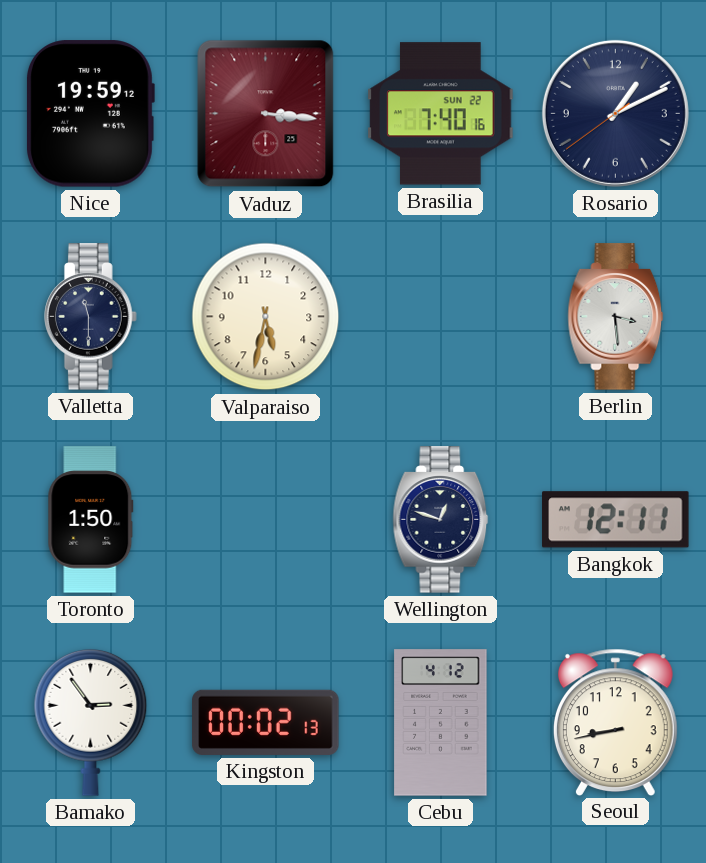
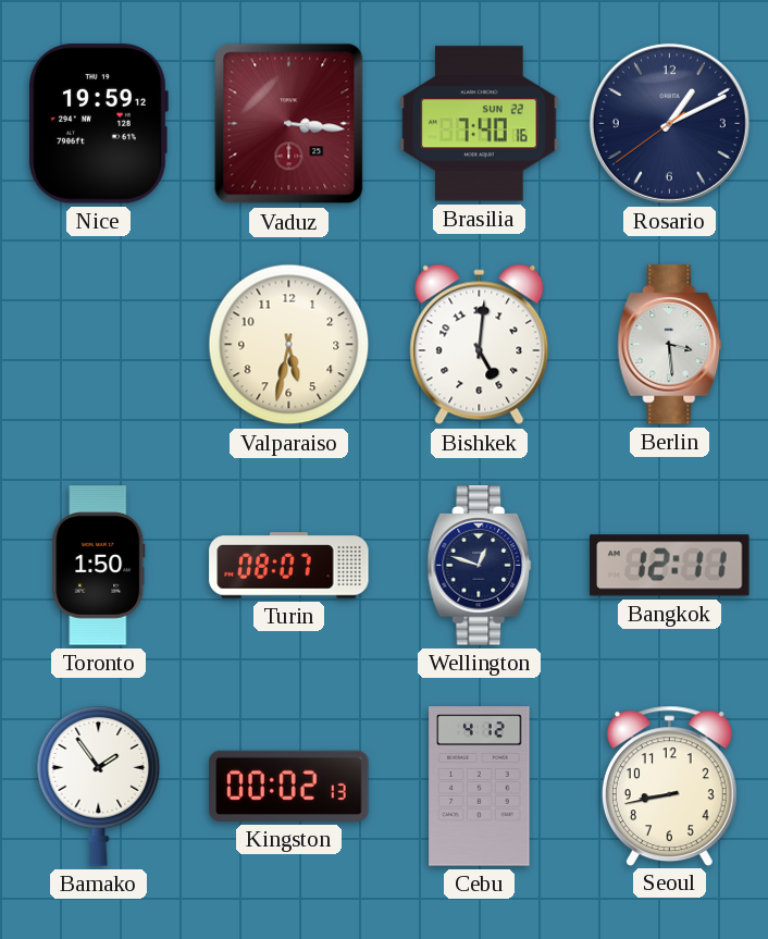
Valletta: 11:30 -> none
Bishkek: none -> 5:01
Turin: none -> 08:07
Bamako: 2:54 -> 1:54
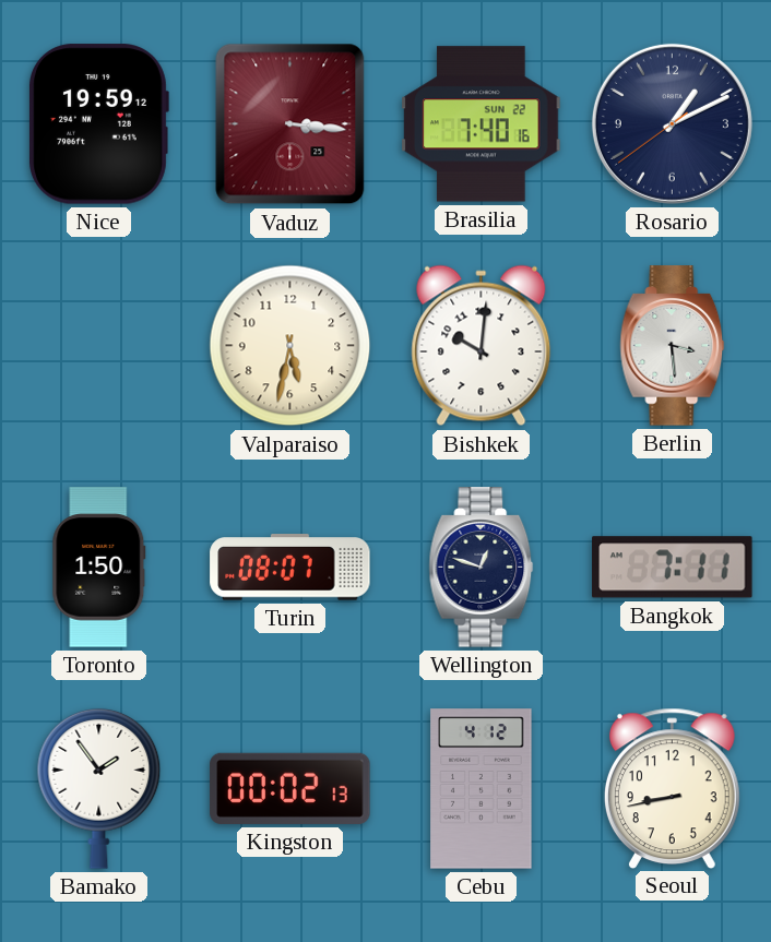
Bishkek: 5:01 -> 10:01
Bangkok: 12:11 -> 7:11
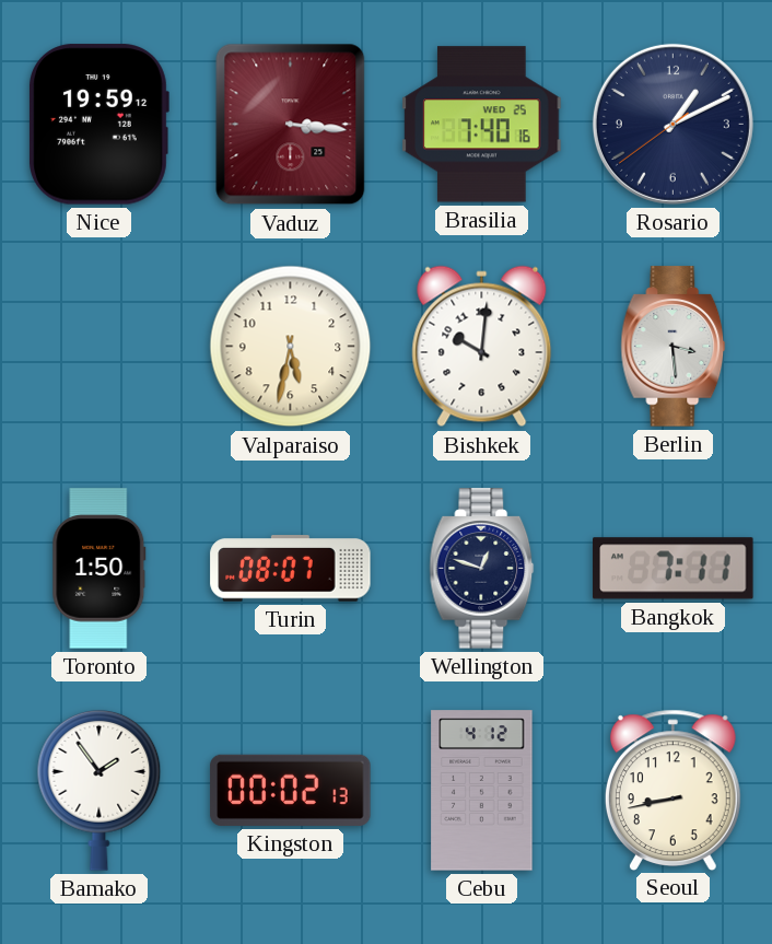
Brasilia date: SUN 22 -> WED 25
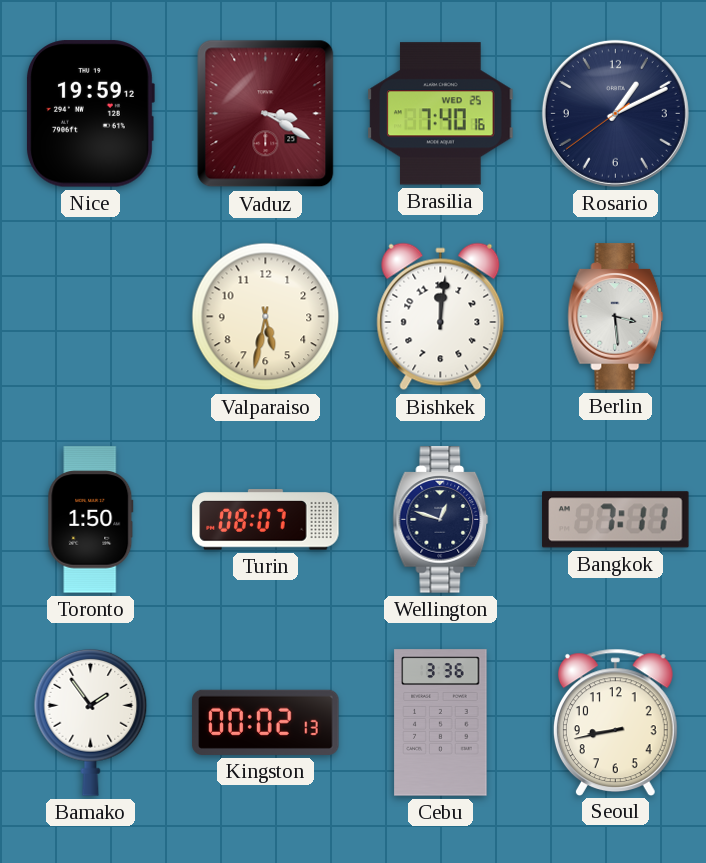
Vaduz: 3:16 -> 3:20
Bishkek: 10:01 -> 12:01
Cebu: 4:12 -> 3:36
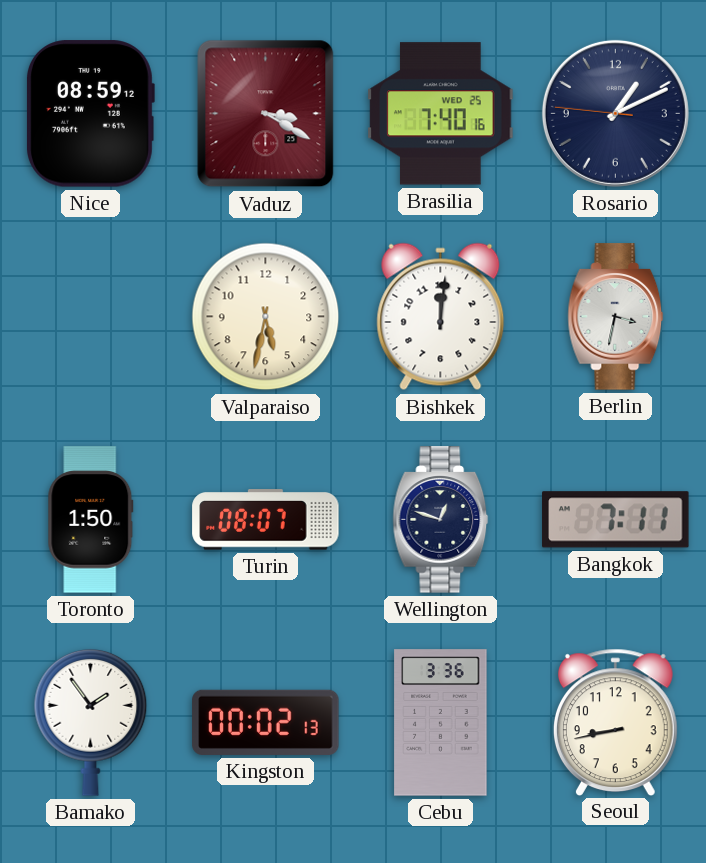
Nice: 19:59 -> 08:59
Rosario: 1:10:39 -> 1:10:46
Berlin: 3:29 -> 3:32
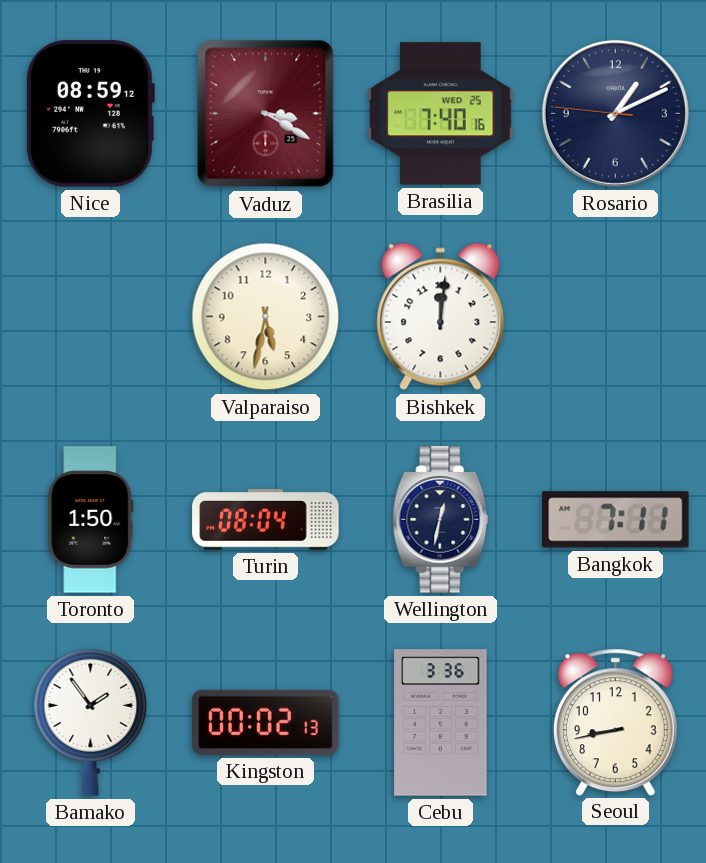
Berlin: 3:32 -> none
Turin: 08:07 -> 08:04
Wellington: 12:48 -> 12:32
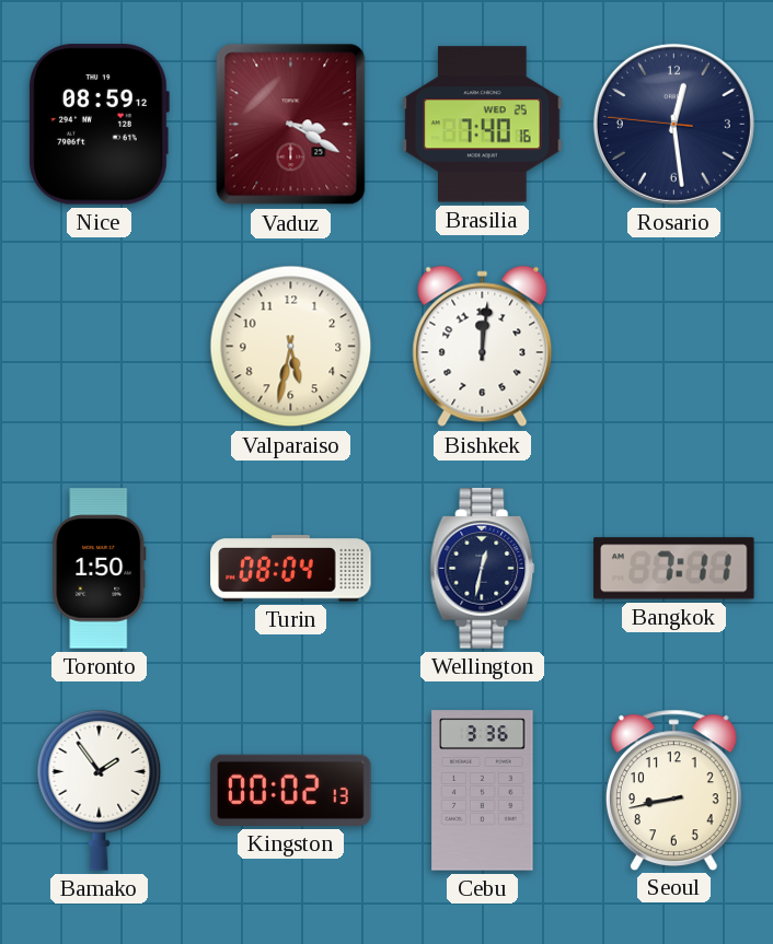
Rosario: 1:10 -> 12:28
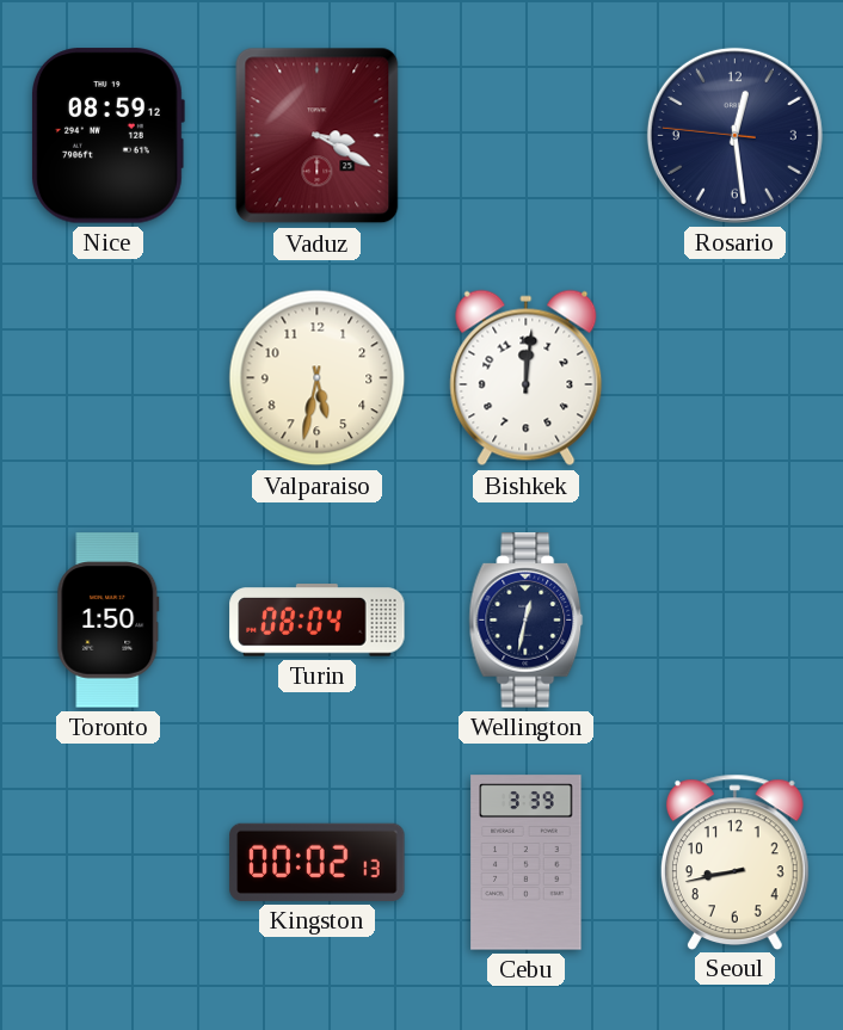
Brasilia: 7:40 -> none
Bangkok: 7:11 -> none
Bamako: 1:54 -> none
Cebu: 3:36 -> 3:39
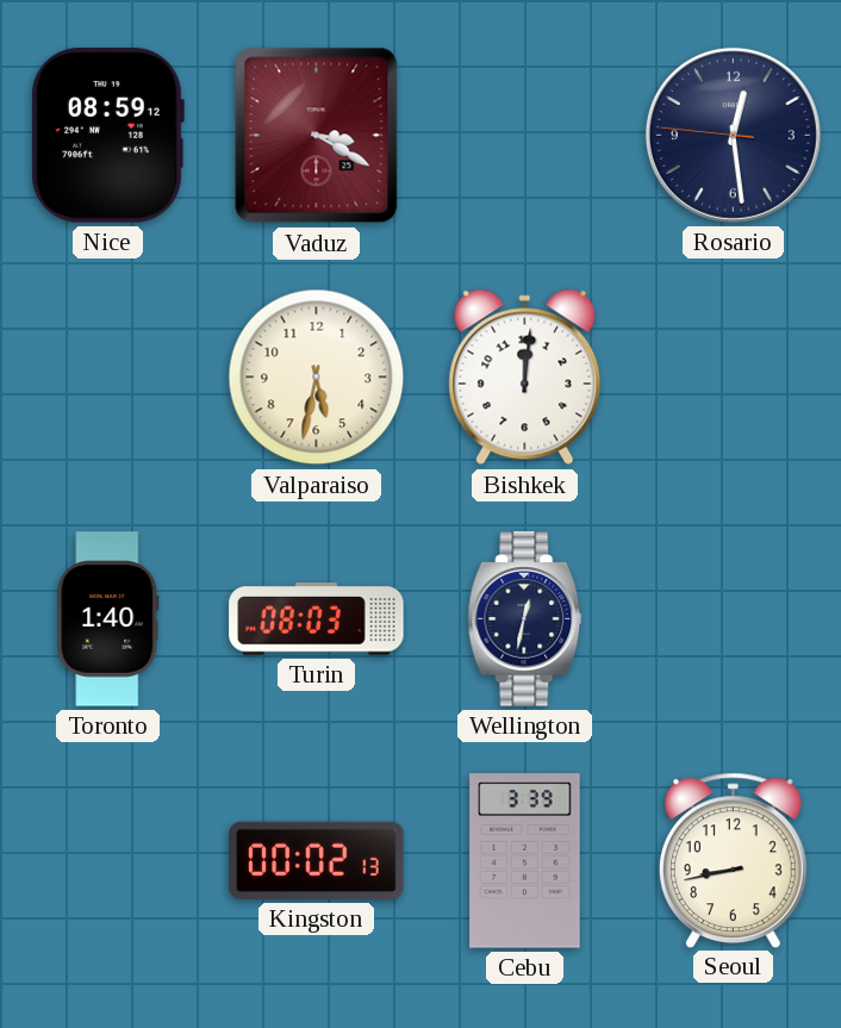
Toronto: 1:50 -> 1:40
Turin: 08:04 -> 08:03
